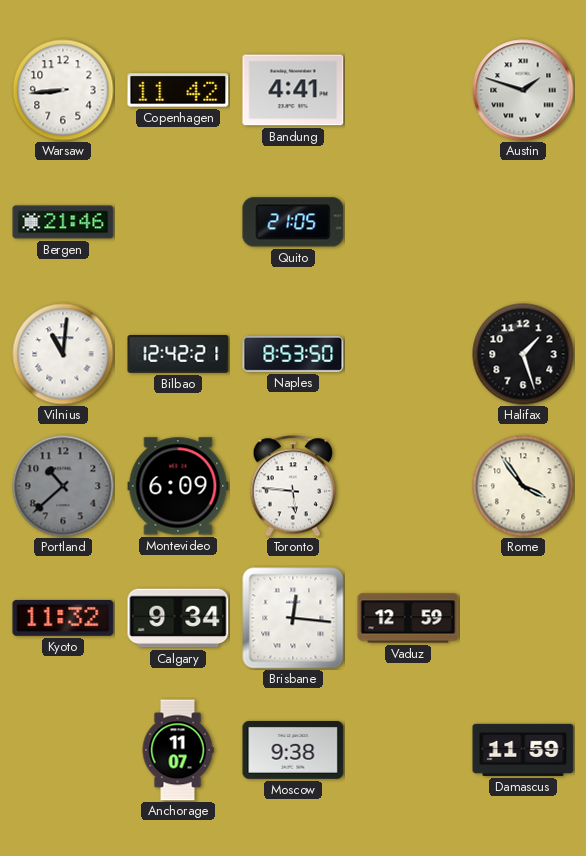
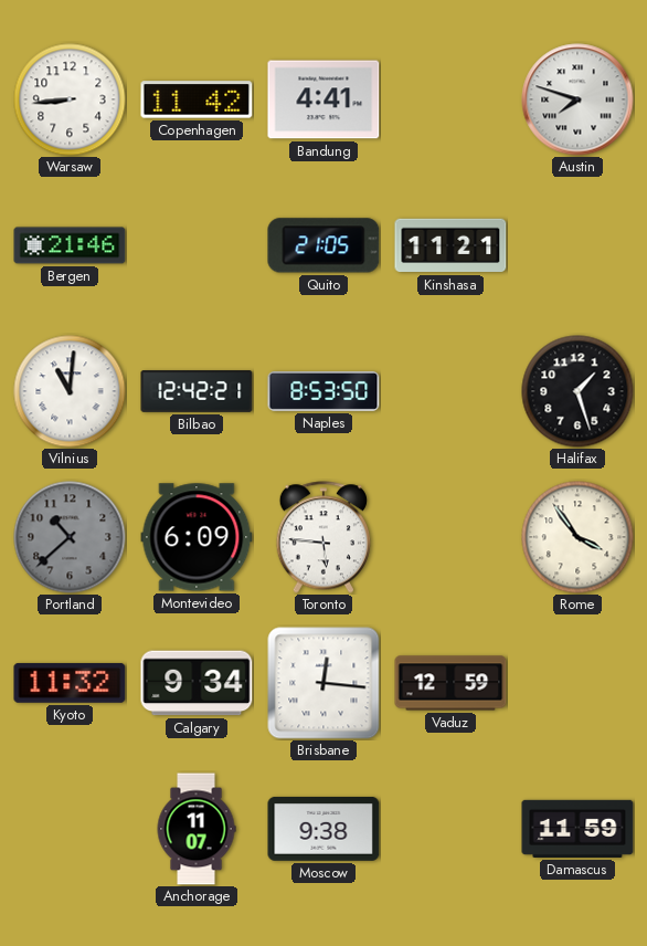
Austin: 1:48 -> 7:48
Kinshasa: none -> 11:21
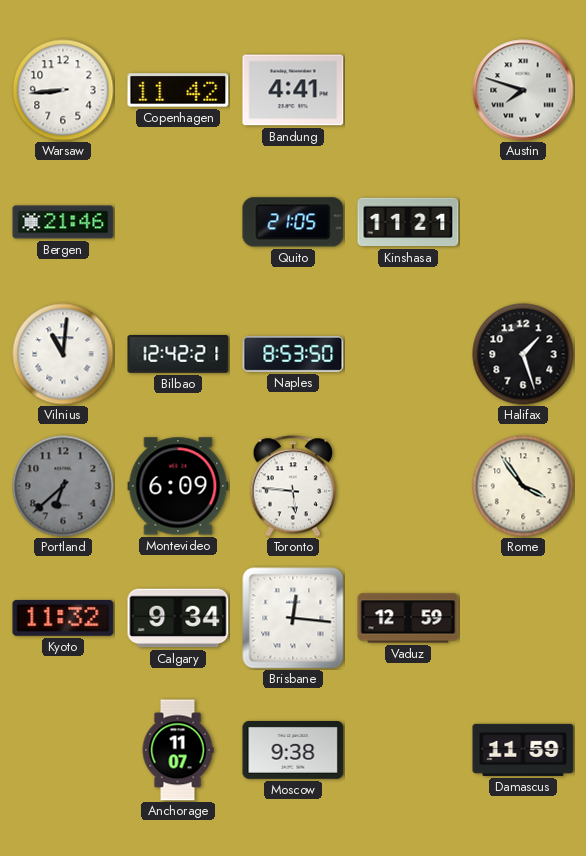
Portland: 10:38 -> 6:38
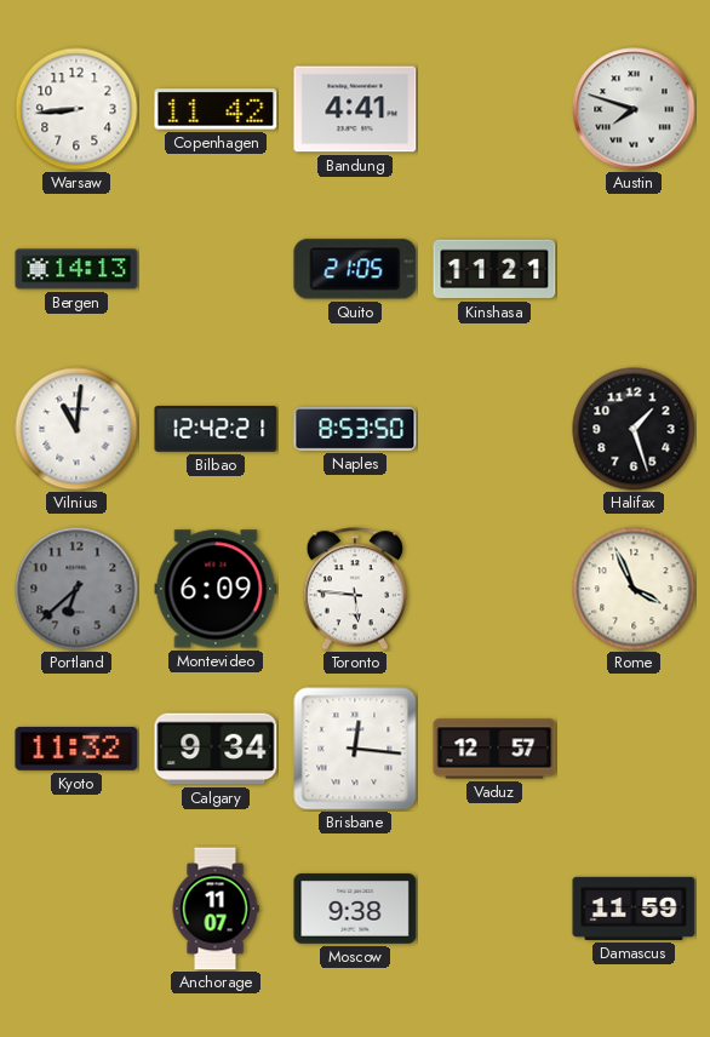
Bergen: 21:46 -> 14:13
Rome: 3:54 -> 3:56
Vaduz: 12:59 -> 12:57
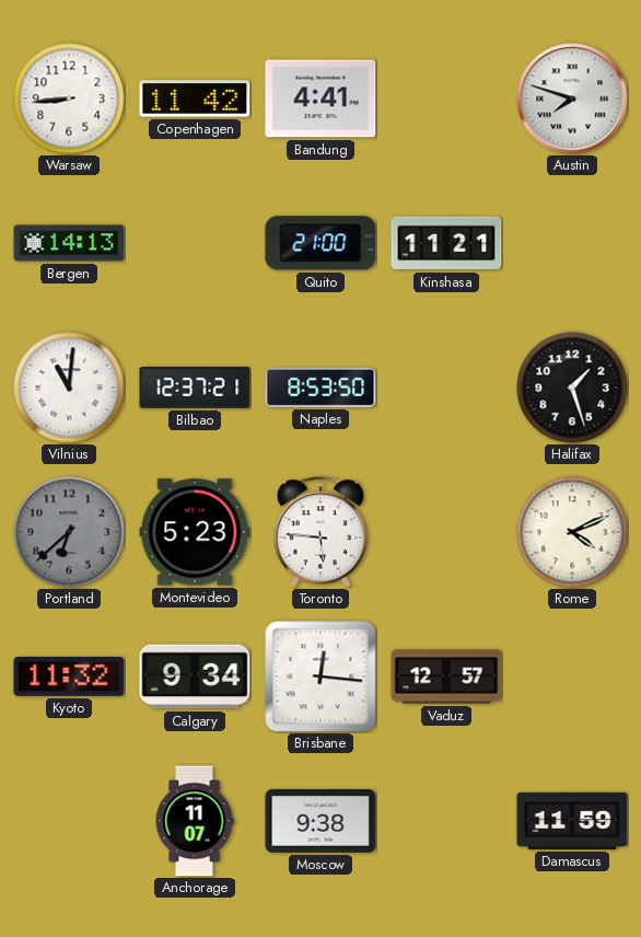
Quito: 21:05 -> 21:00
Bilbao: 12:42 -> 12:37
Montevideo: 6:09 -> 5:23
Rome: 3:56 -> 4:11
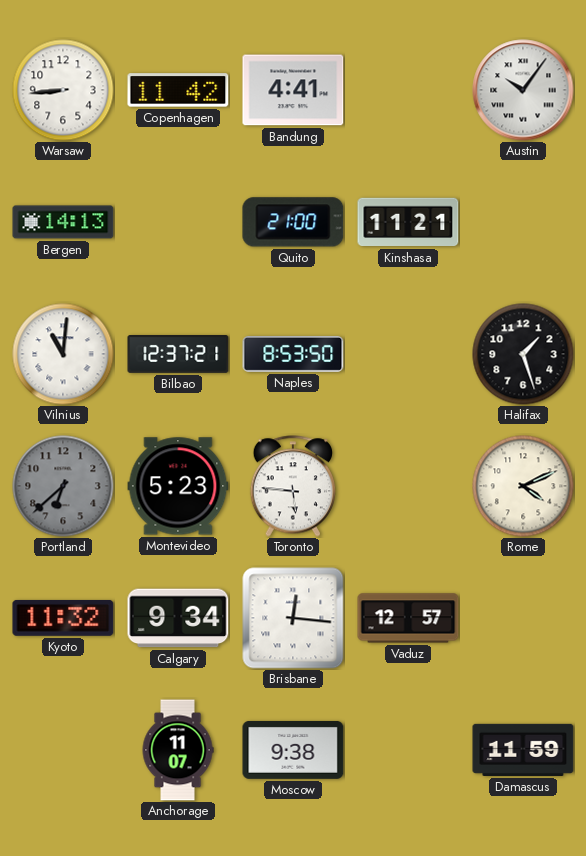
Austin: 7:48 -> 10:06
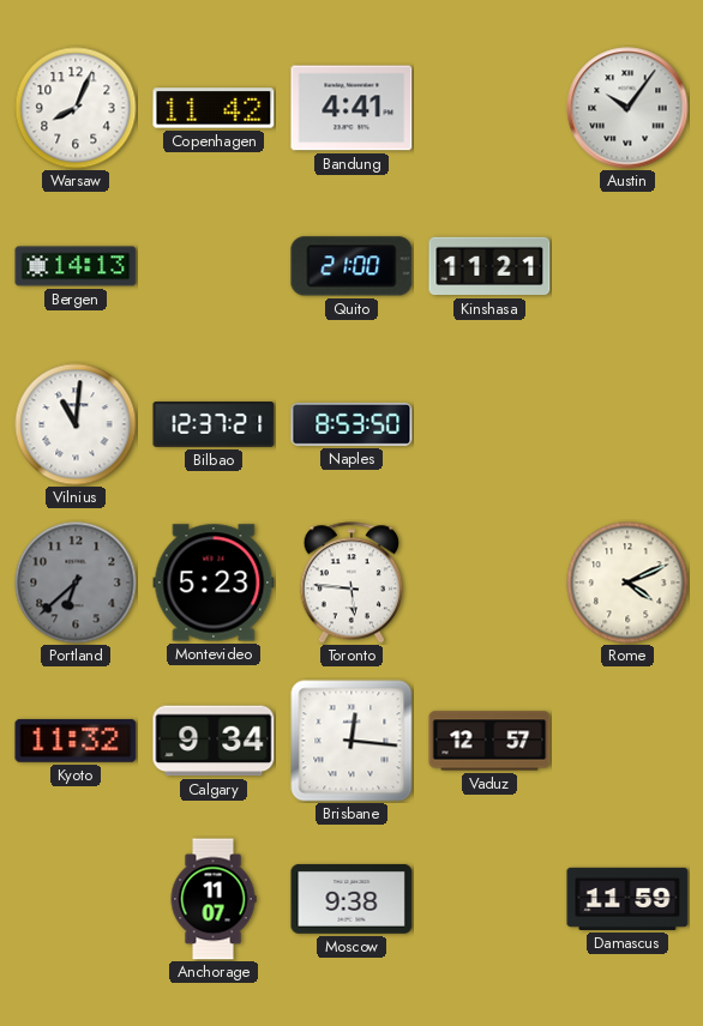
Warsaw: 8:44 -> 8:04
Halifax: 1:27 -> none
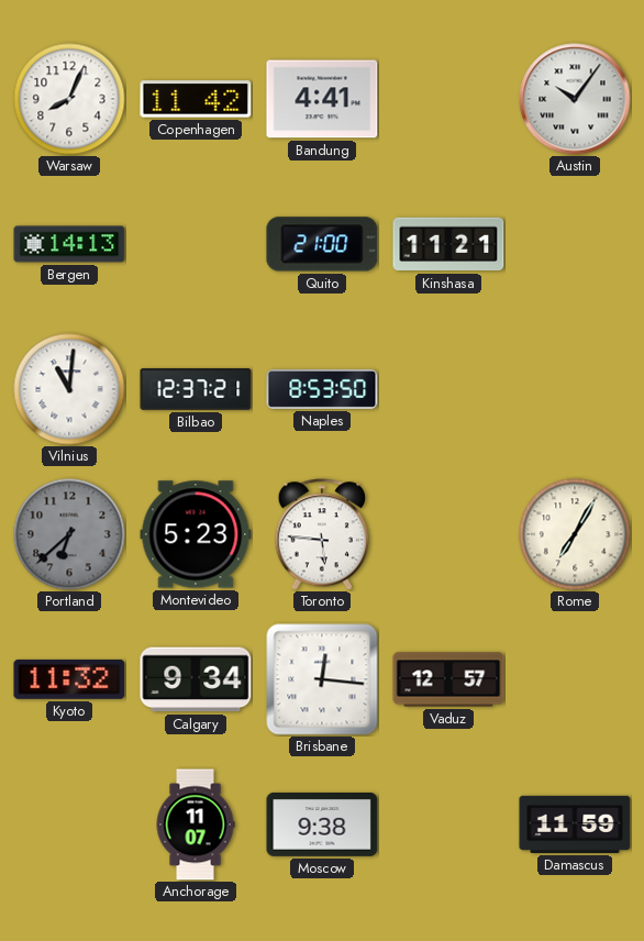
Rome: 4:11 -> 7:05
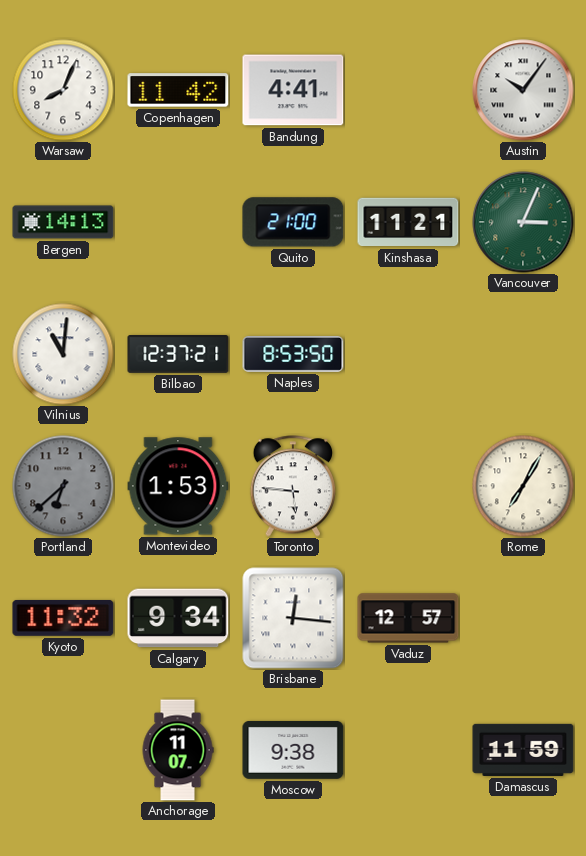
Vancouver: none -> 3:04
Montevideo: 5:23 -> 1:53
